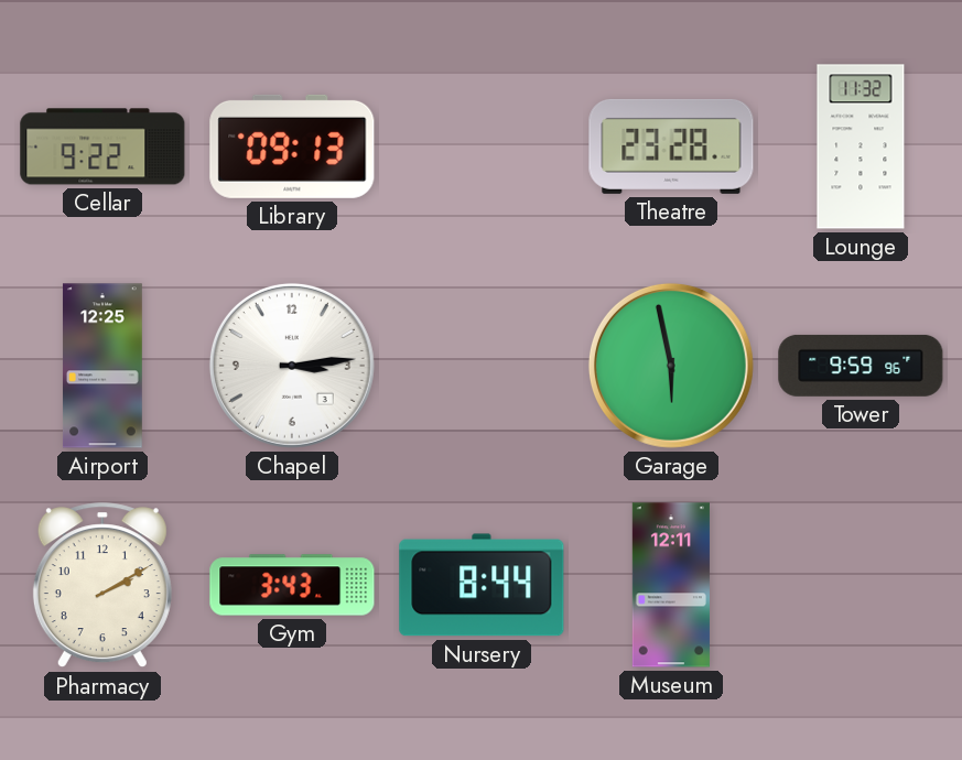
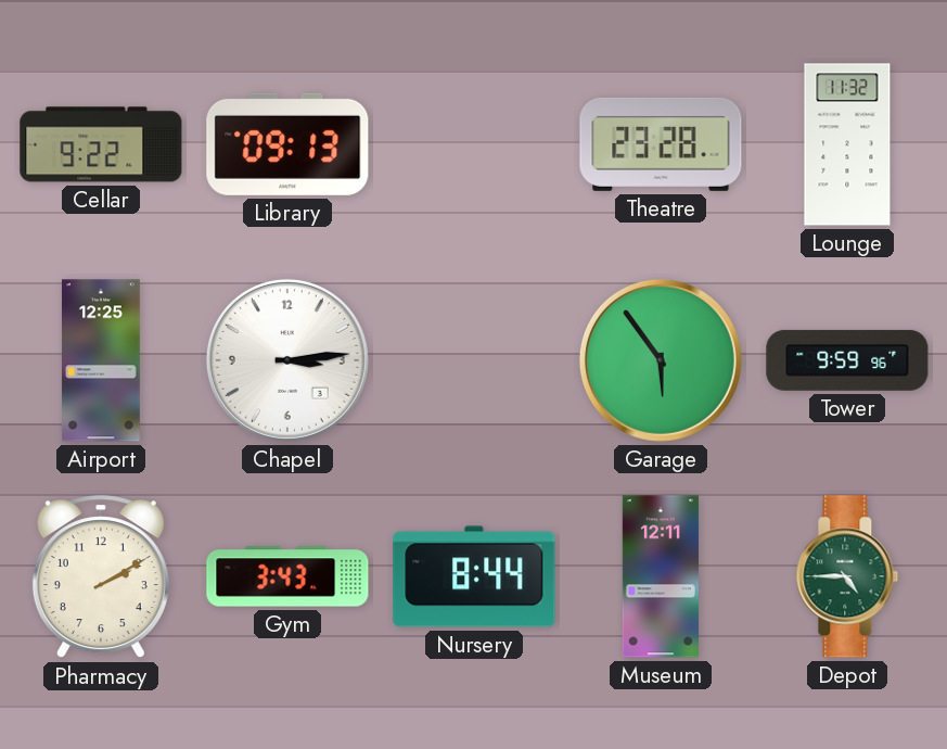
Garage: 5:58 -> 5:54
Depot: none -> 4:45
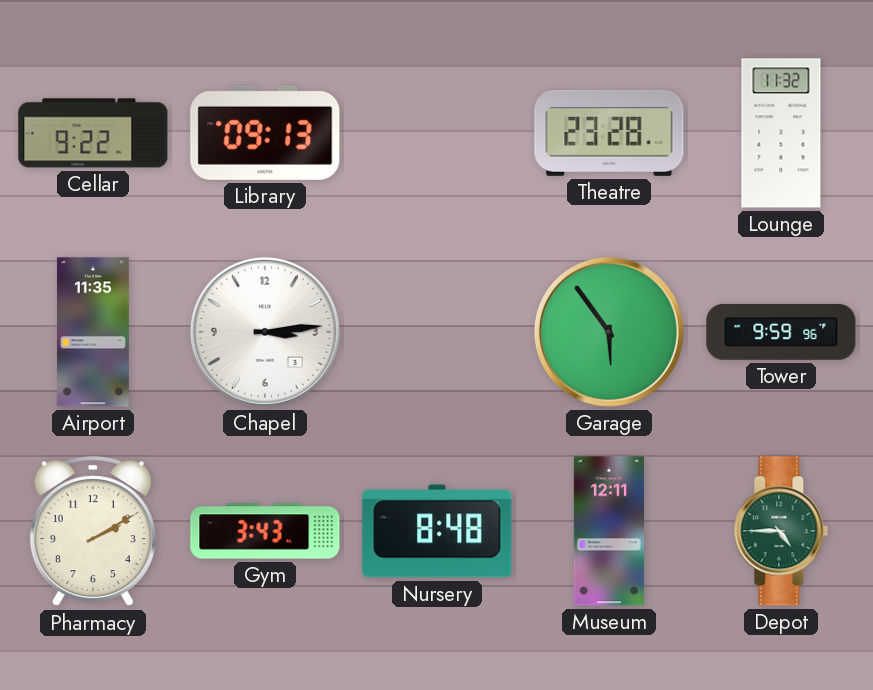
Airport: 12:25 -> 11:35
Nursery: 8:44 -> 8:48
